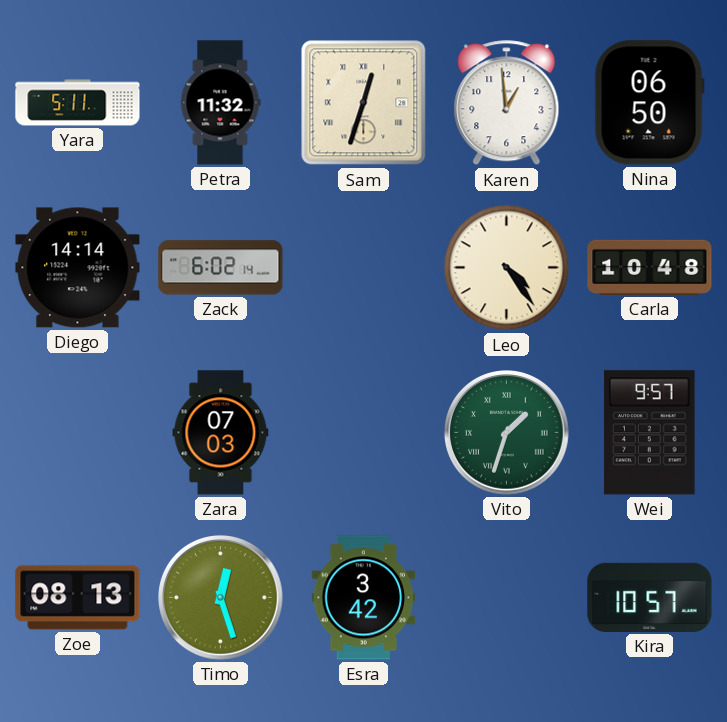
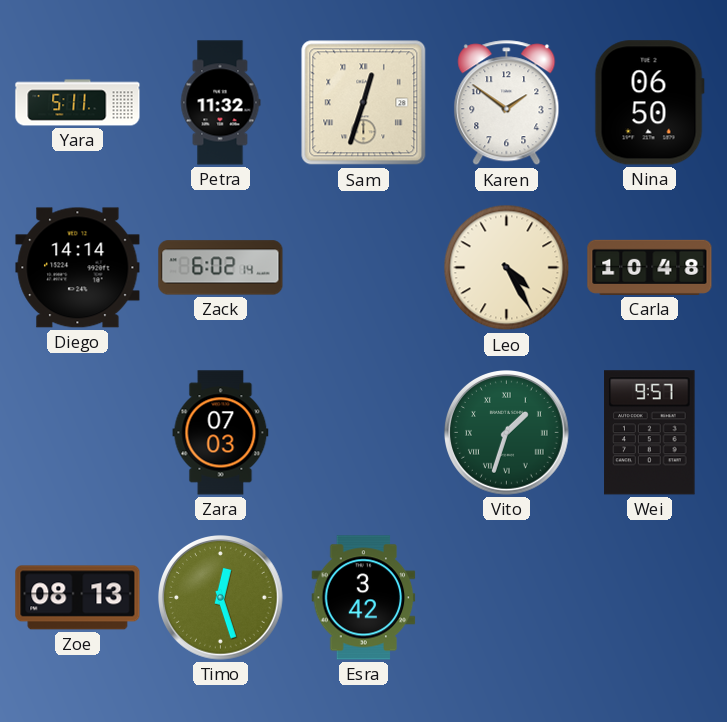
Karen: 12:59 -> 1:51
Leo: 4:24 -> 4:25
Kira: 10:57 -> none
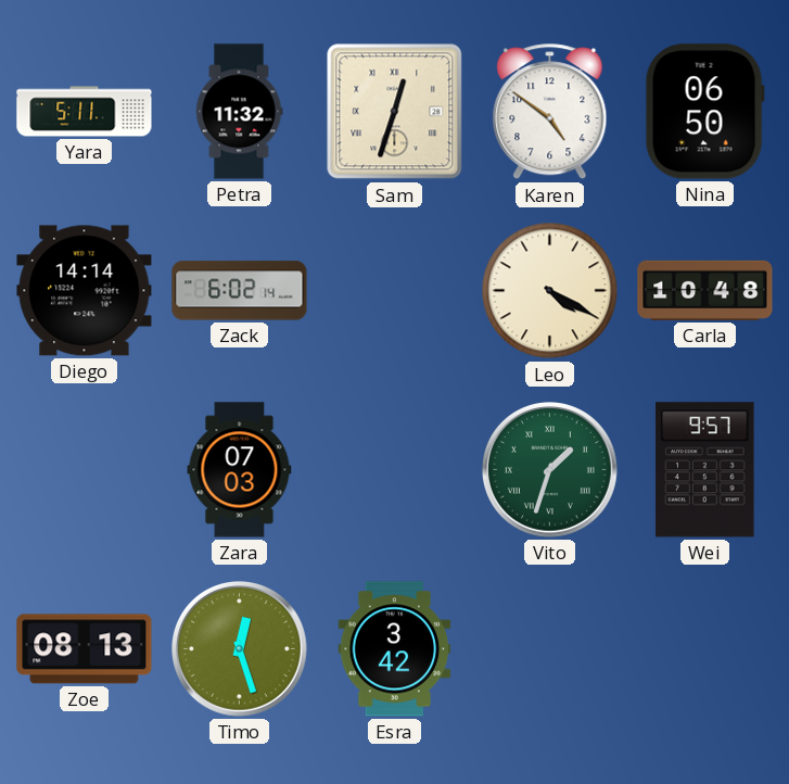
Karen: 1:51 -> 4:51
Leo: 4:25 -> 4:20
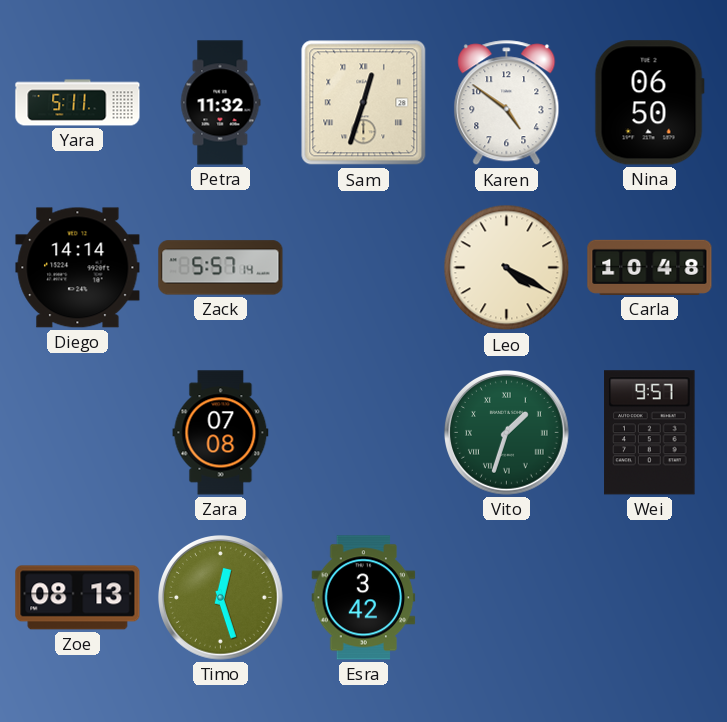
Zack: 6:02 -> 5:57
Zara: 07:03 -> 07:08
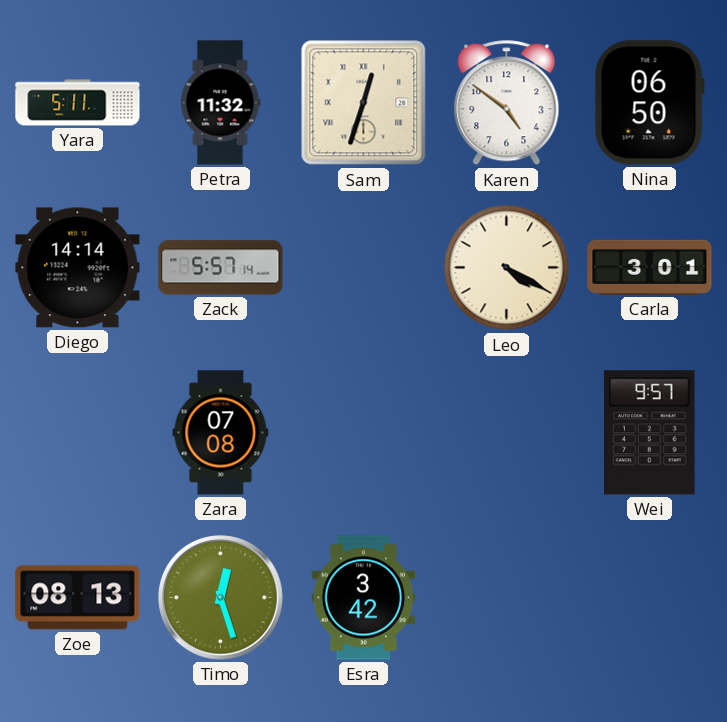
Carla: 10:48 -> 3:01
Vito: 1:33 -> none
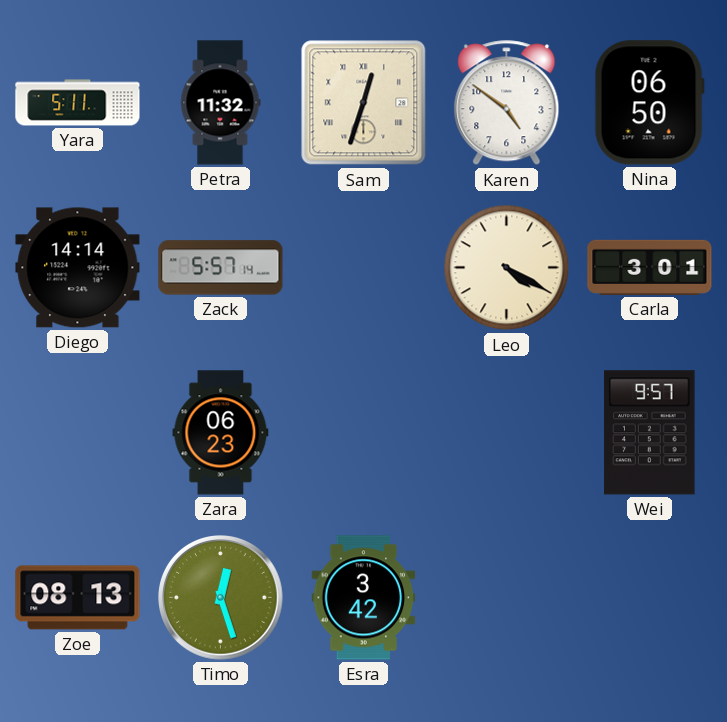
Zara: 07:08 -> 06:23
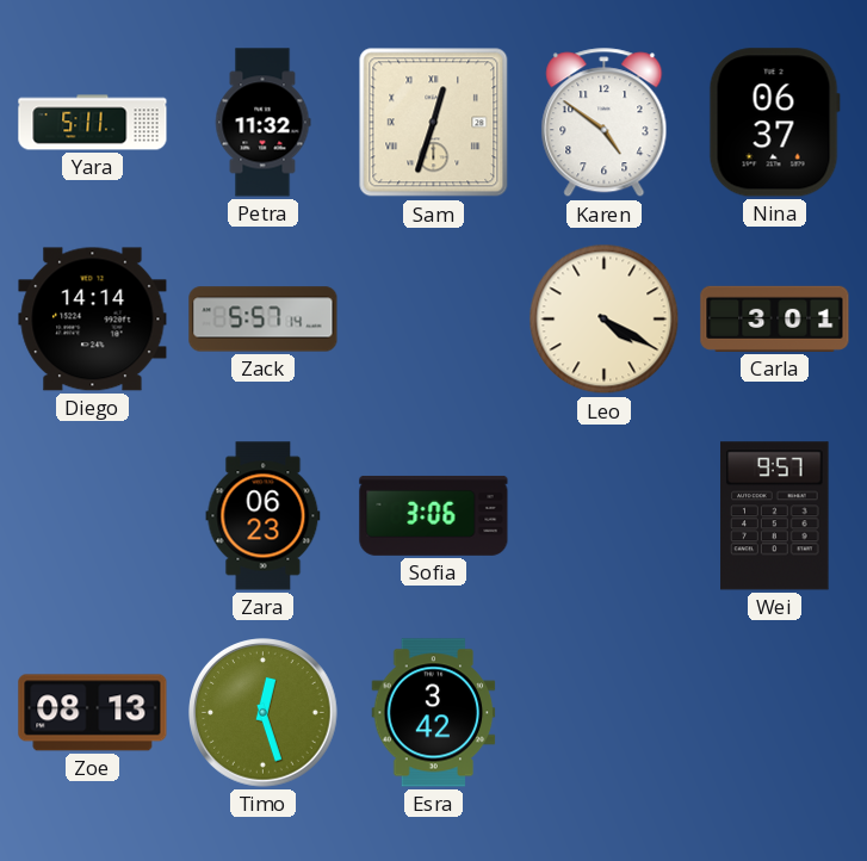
Nina: 06:50 -> 06:37
Sofia: none -> 3:06
